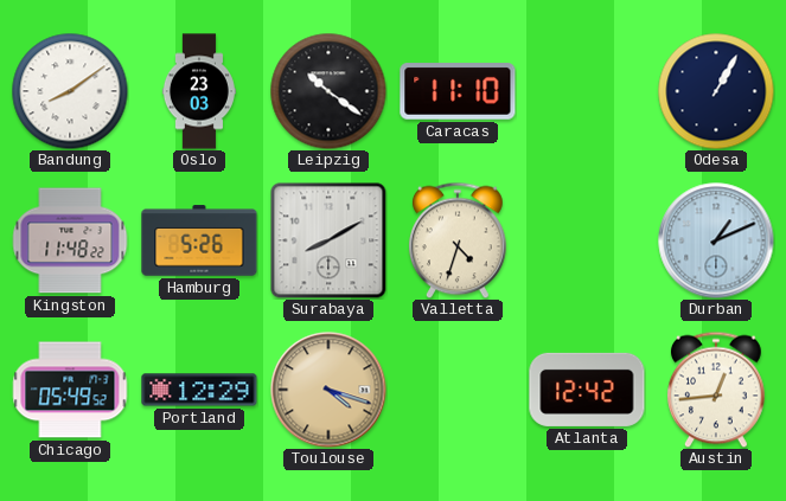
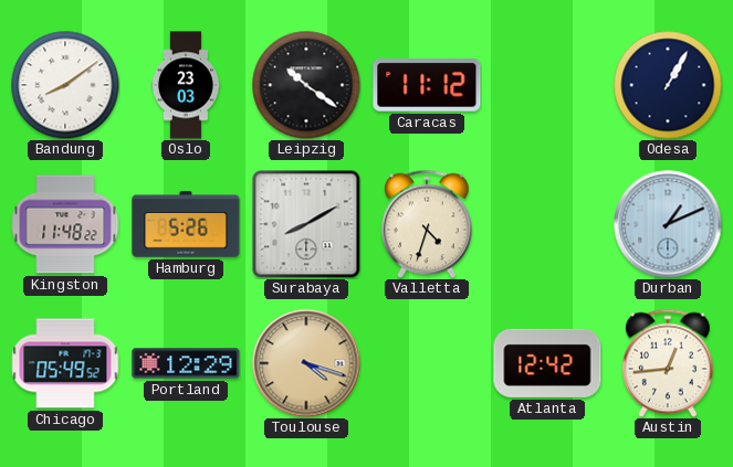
Caracas: 11:10 -> 11:12
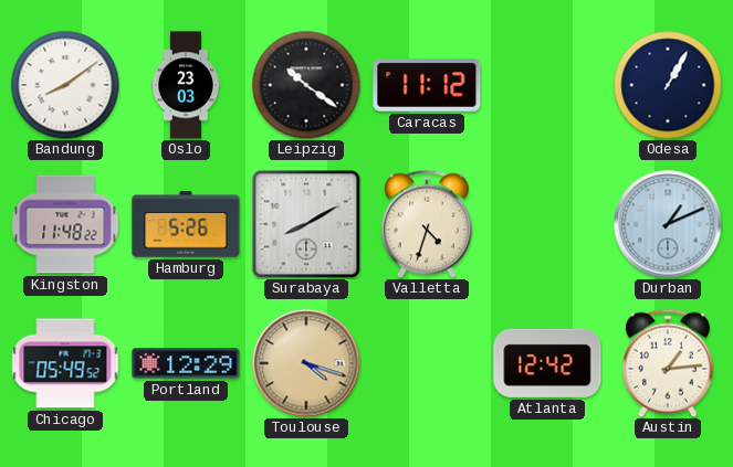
Austin: 12:44 -> 1:14
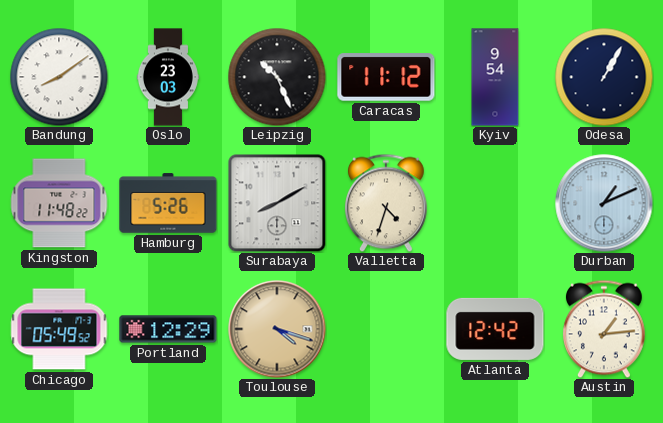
Leipzig: 10:21 -> 10:26
Kyiv: none -> 9:54
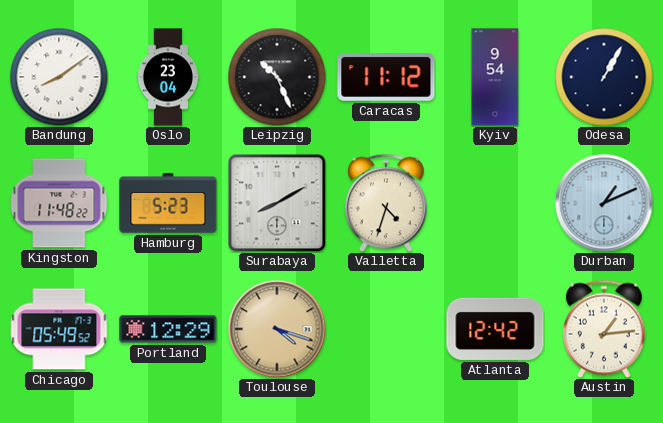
Oslo: 23:03 -> 23:04
Hamburg: 5:26 -> 5:23
